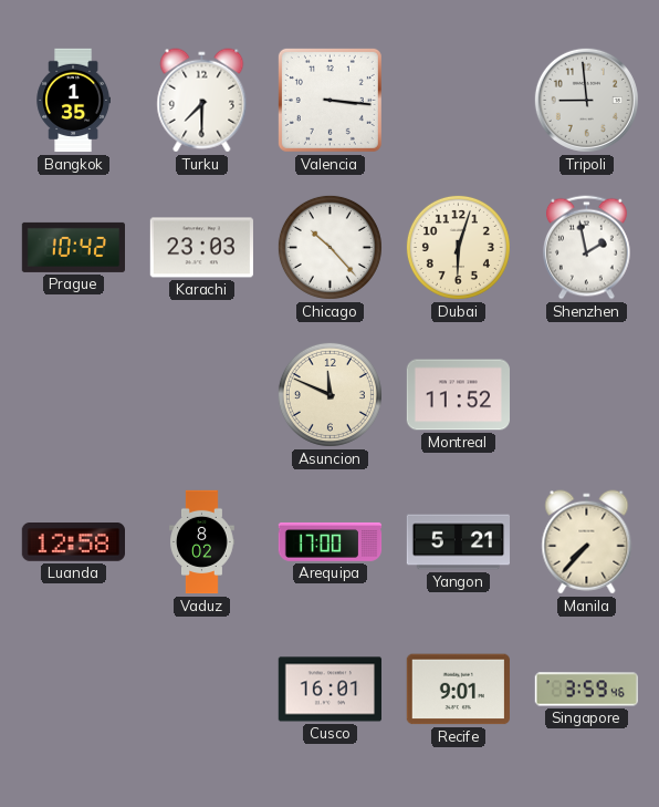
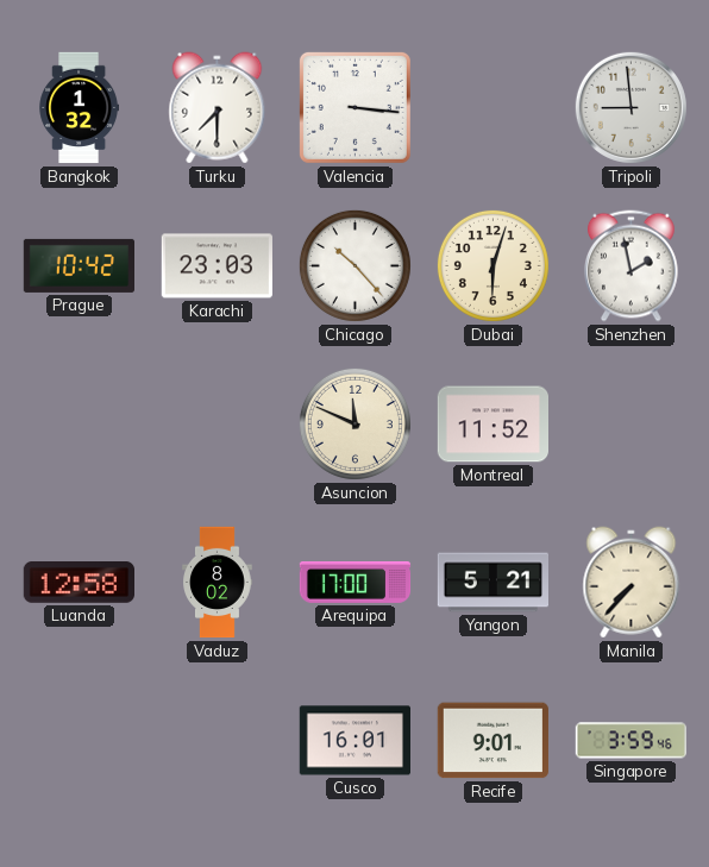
Bangkok: 1:35 -> 1:32
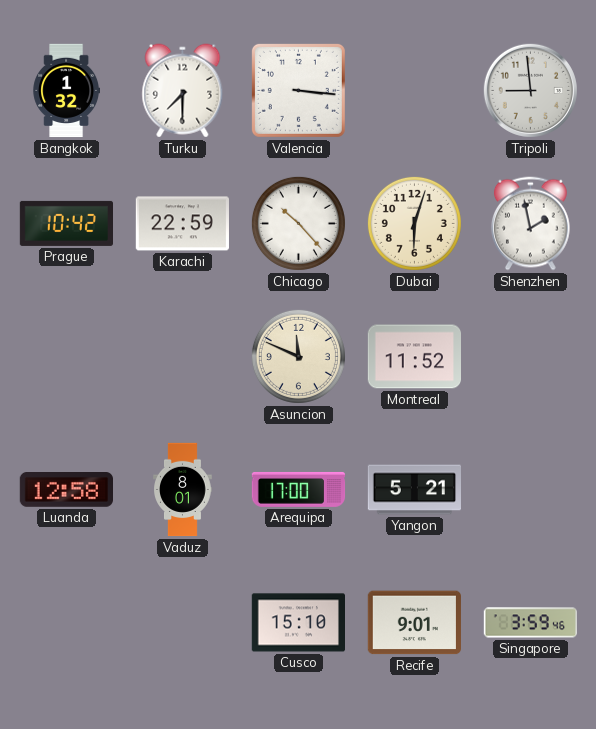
Karachi: 23:03 -> 22:59
Vaduz: 8:02 -> 8:01
Manila: 7:37 -> none
Cusco: 16:01 -> 15:10
